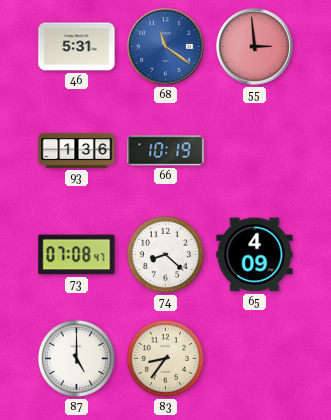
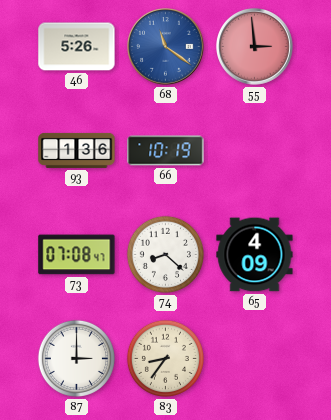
46: 5:31 -> 5:26
87: 5:00 -> 3:00
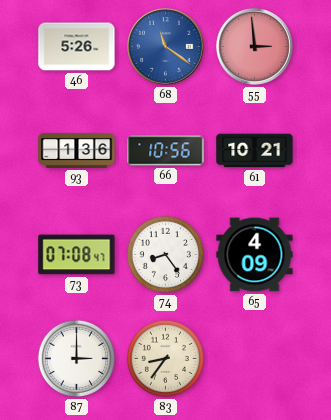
66: 10:19 -> 10:56
61: none -> 10:21
74: 8:22 -> 8:24
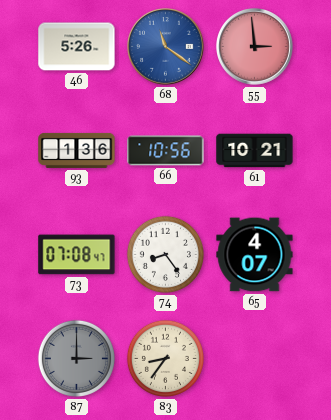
65: 4:09 -> 4:07
87 dial: white -> grey
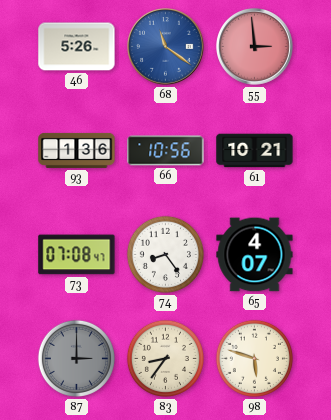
98: none -> 5:48
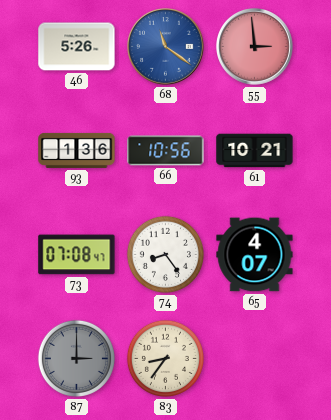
98: 5:48 -> none
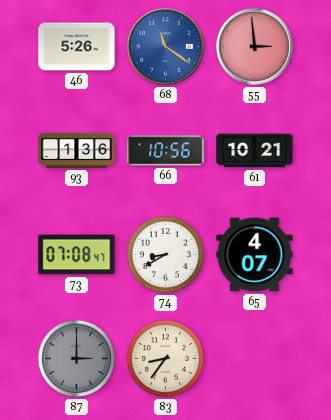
74: 8:24 -> 8:40
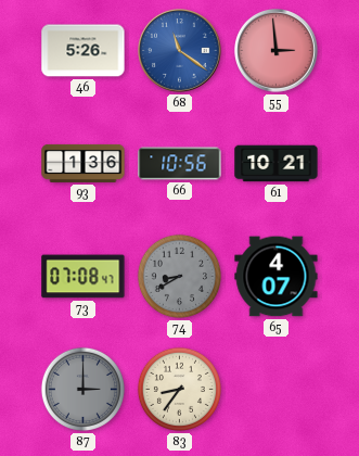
74 dial: white -> grey
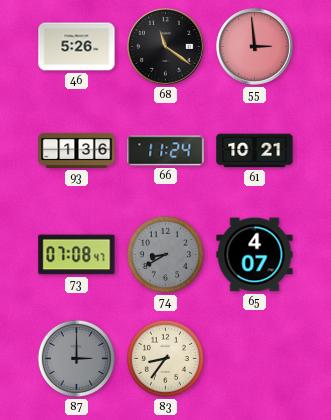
68 dial: blue -> black
66: 10:56 -> 11:24
